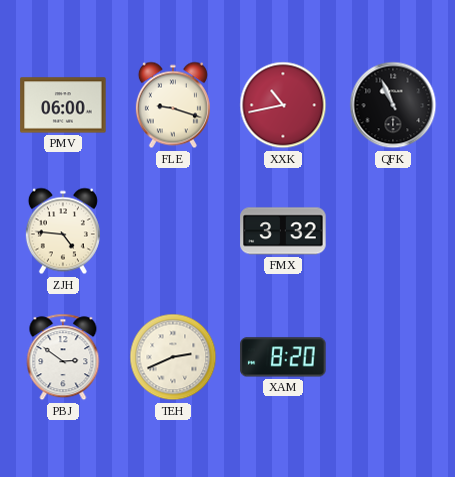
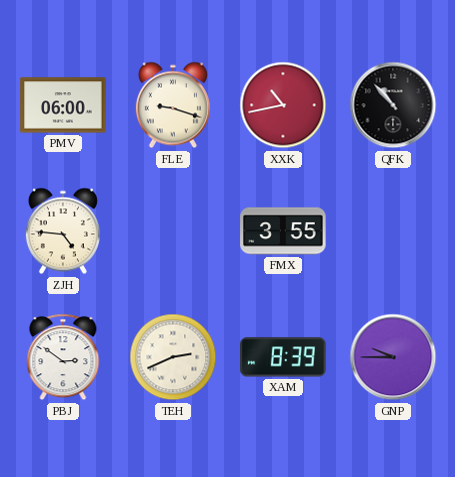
QFK: 10:56 -> 10:53
FMX: 3:32 -> 3:55
XAM: 8:20 -> 8:39
GNP: none -> 9:45
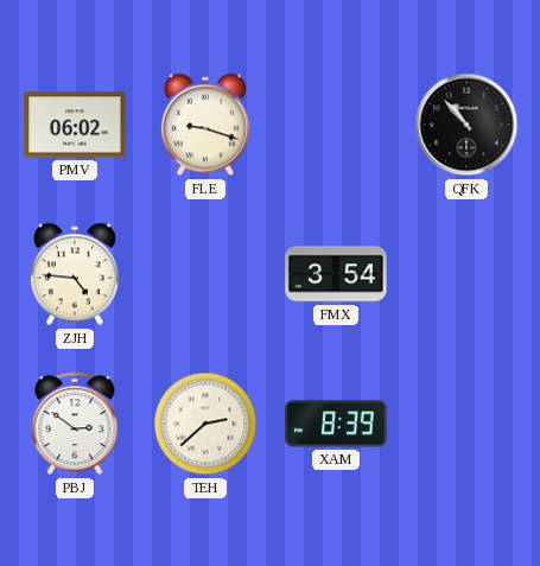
PMV: 06:00 -> 06:02
XXK: 10:43 -> none
FMX: 3:55 -> 3:54
TEH: 2:41 -> 2:38
GNP: 9:45 -> none
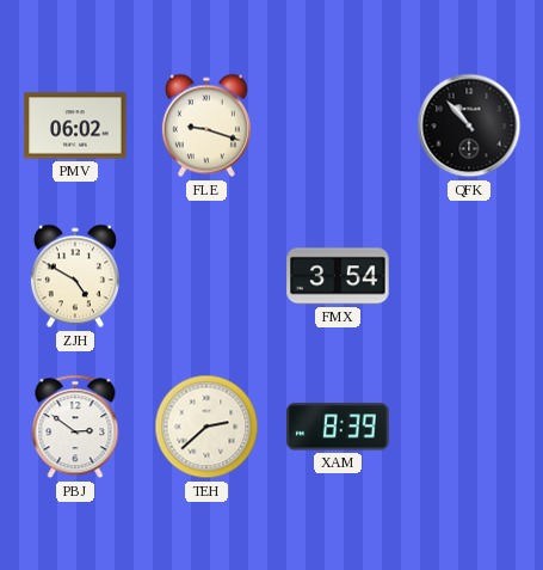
ZJH: 4:46 -> 4:50
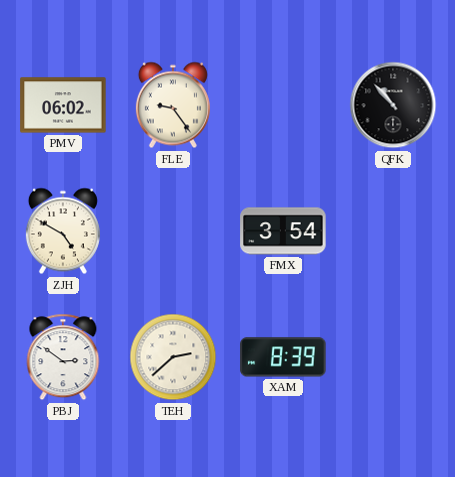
FLE: 9:18 -> 9:24
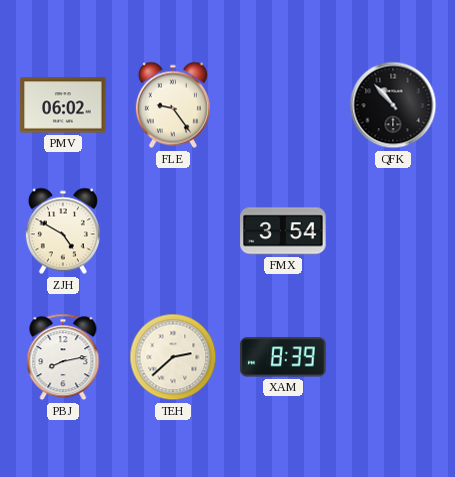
PBJ: 2:51 -> 8:13
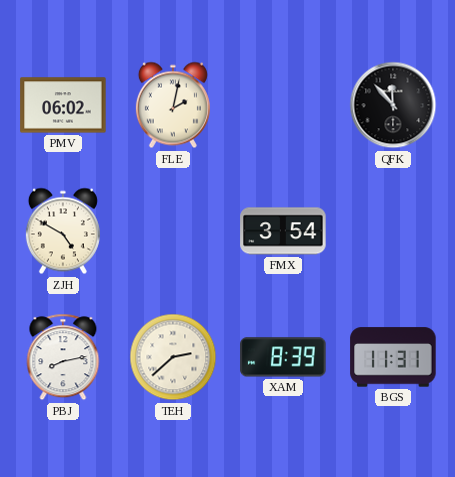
FLE: 9:24 -> 2:02
QFK: 10:53 -> 11:53
BGS: none -> 11:31
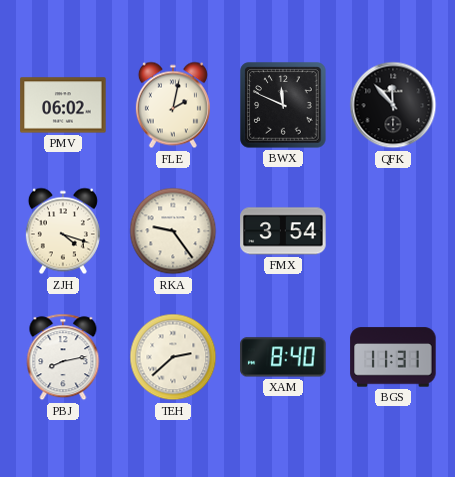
BWX: none -> 11:49
ZJH: 4:50 -> 4:18
RKA: none -> 9:24
XAM: 8:39 -> 8:40
